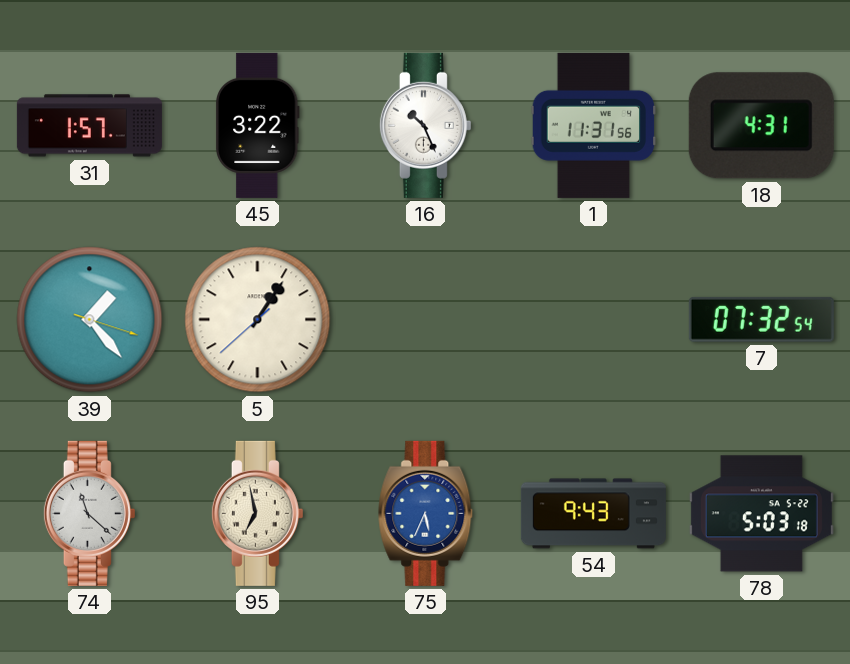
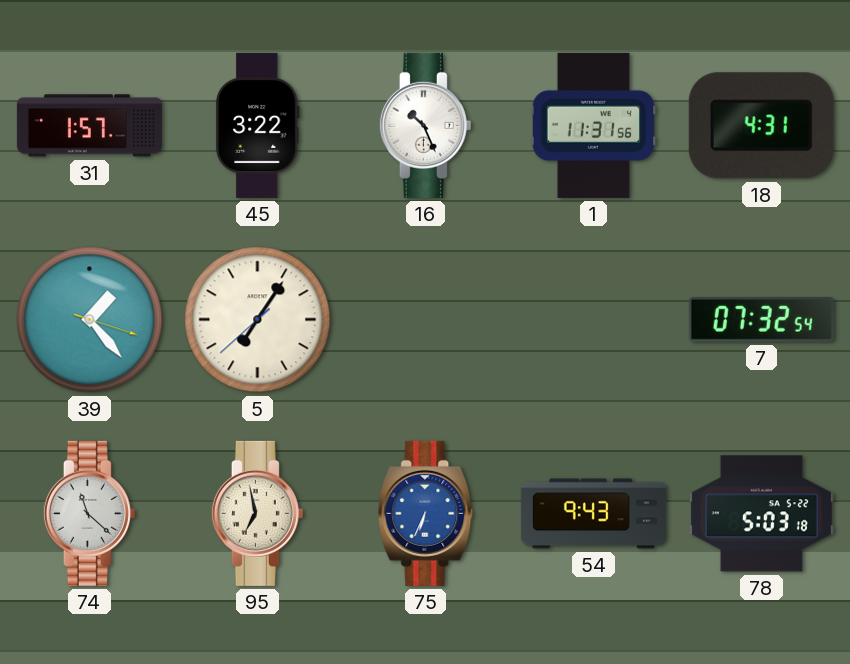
5: 1:05 -> 7:05
75: 5:34 -> 6:34
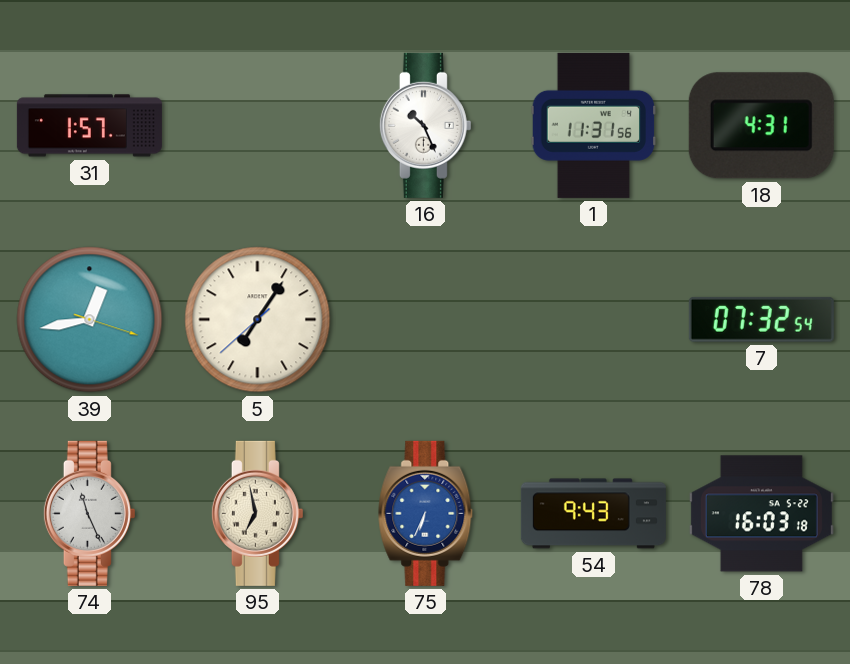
45: 3:22 -> none
39: 1:23 -> 12:43
74: 11:22 -> 11:26
78: 5:03 -> 16:03
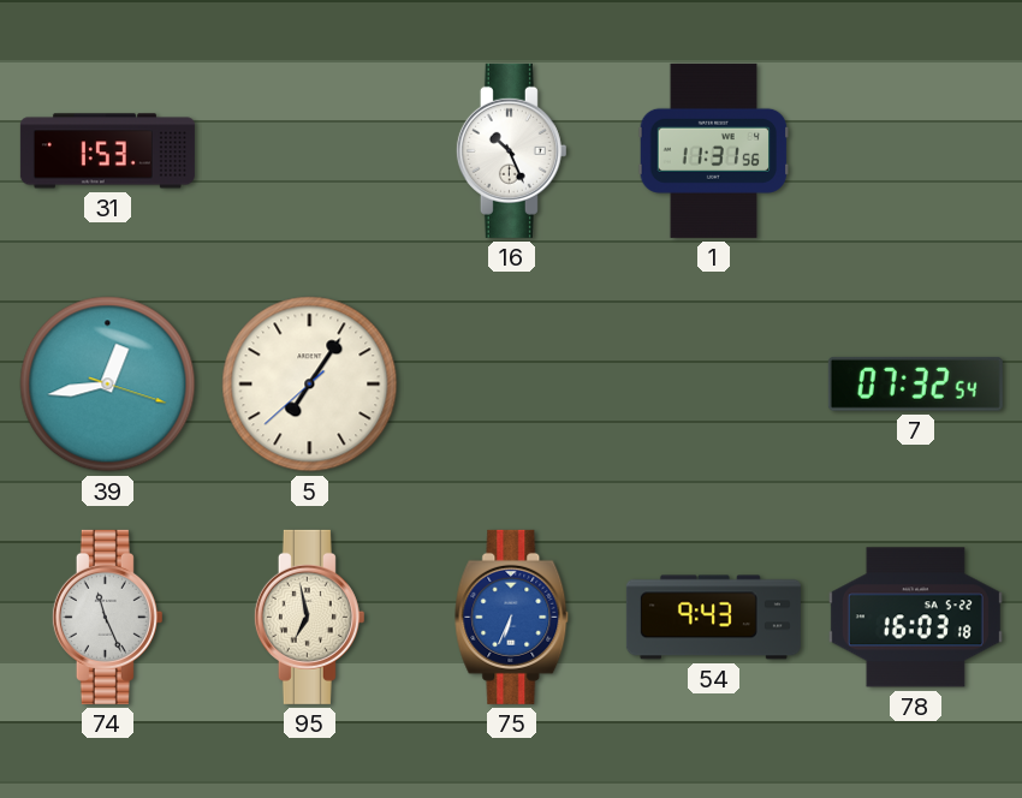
31: 1:57 -> 1:53
18: 4:31 -> none
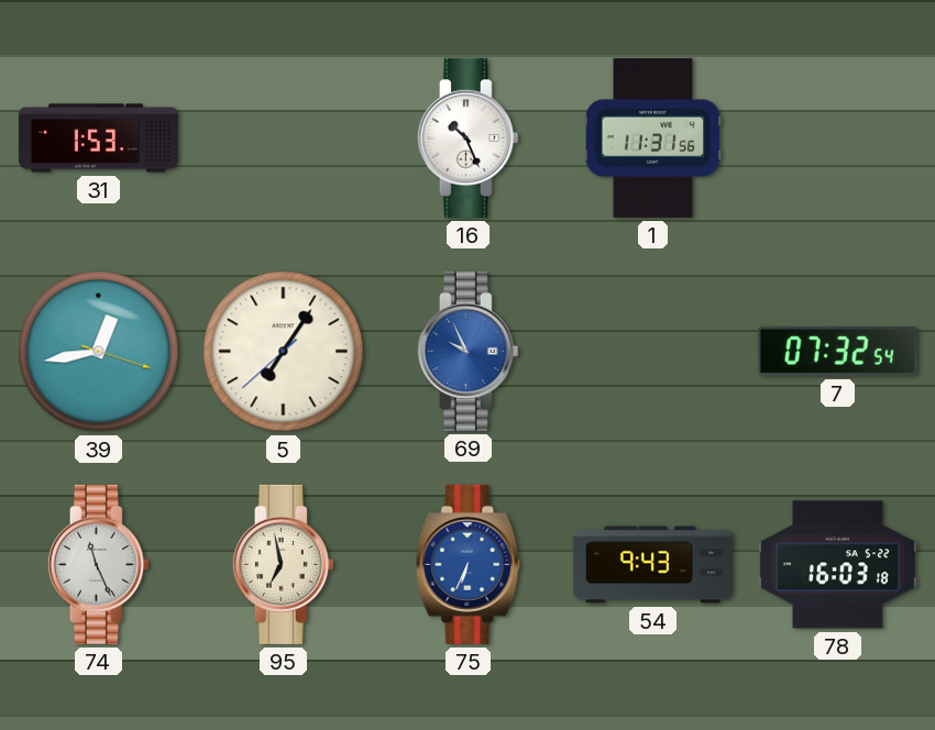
69: none -> 9:56
